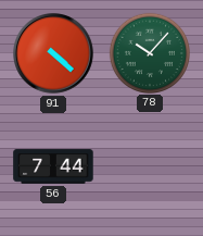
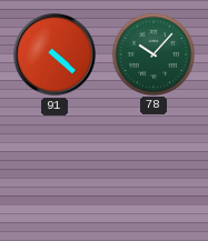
56: 7:44 -> none
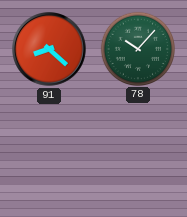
91: 4:22 -> 8:22
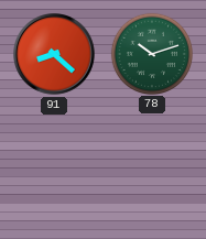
78: 10:07 -> 10:12
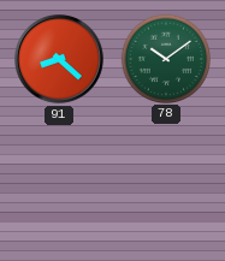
78: 10:12 -> 10:09
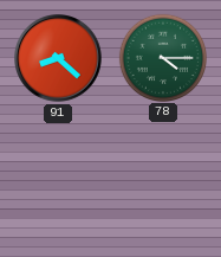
78: 10:09 -> 4:15
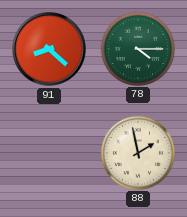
88: none -> 1:58
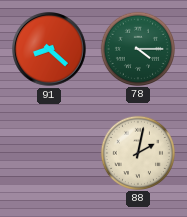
88: 1:58 -> 2:02
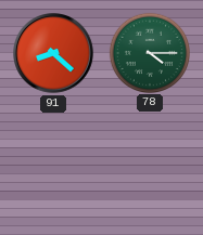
88: 2:02 -> none
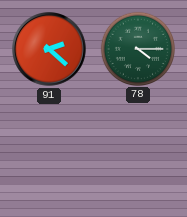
91: 8:22 -> 2:22
